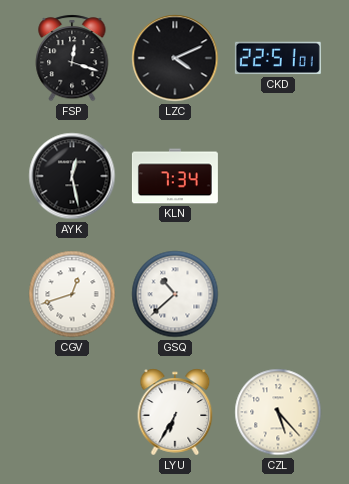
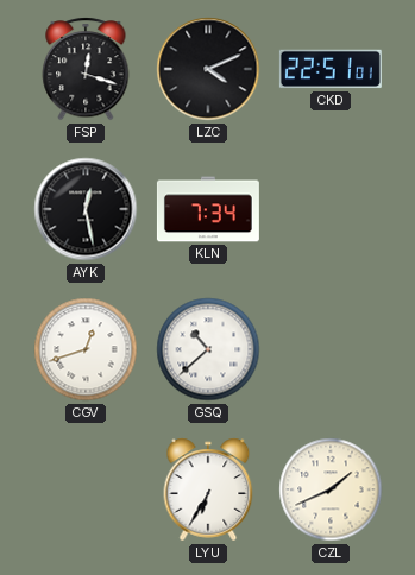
CZL: 5:23 -> 1:41
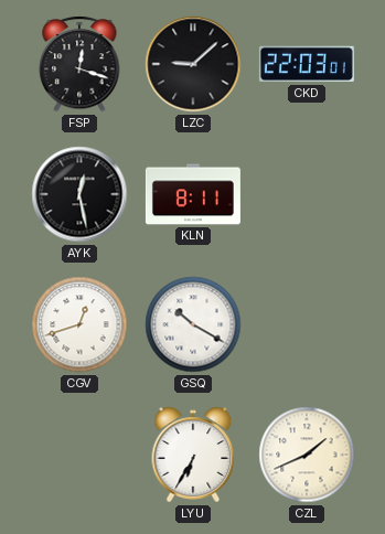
LZC: 4:11 -> 9:08
CKD: 22:51 -> 22:03
KLN: 7:34 -> 8:11
GSQ: 10:38 -> 10:20
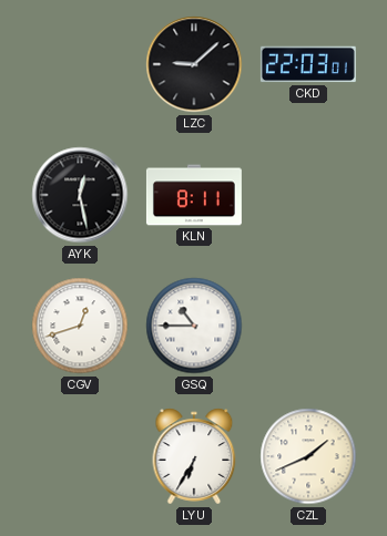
FSP: 12:18 -> none
GSQ: 10:20 -> 10:45
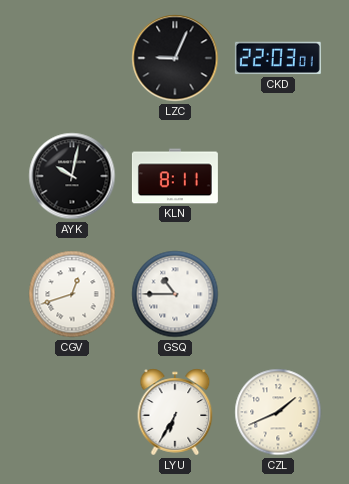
LZC: 9:08 -> 9:04
AYK: 12:28 -> 10:02
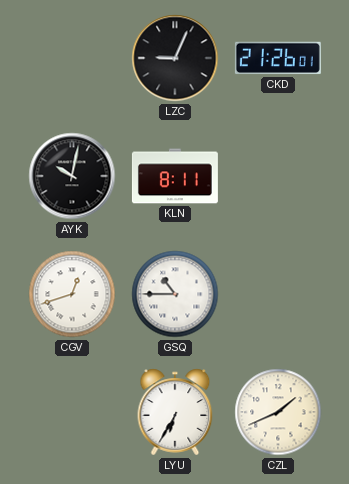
CKD: 22:03 -> 21:26
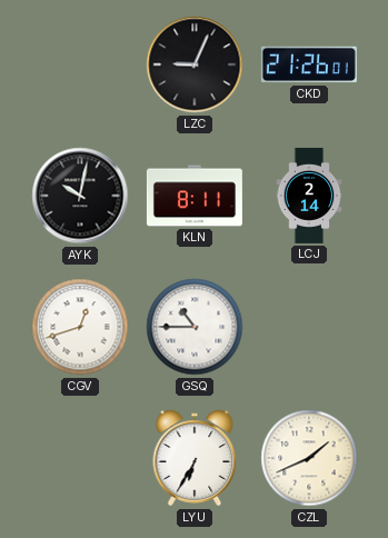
LCJ: none -> 2:14
